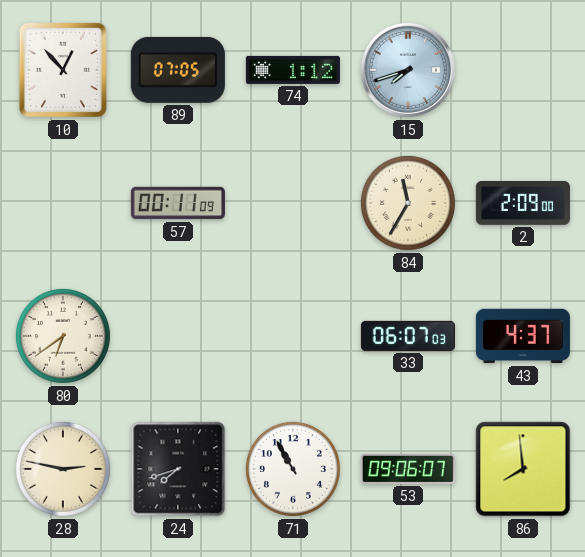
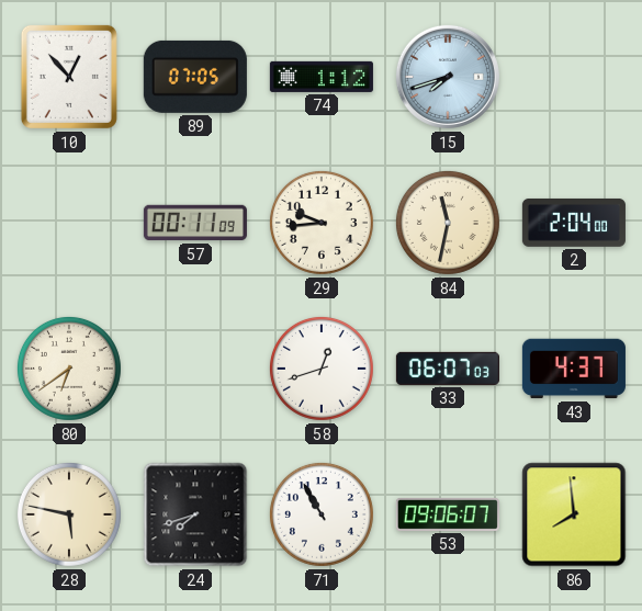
29: none -> 9:44
84: 11:35 -> 11:32
2: 2:09 -> 2:04
58: none -> 12:42
28: 2:47 -> 5:47
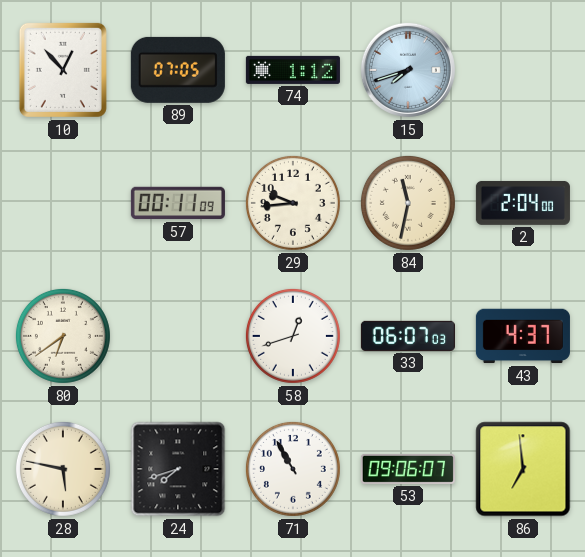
86: 7:59 -> 6:59
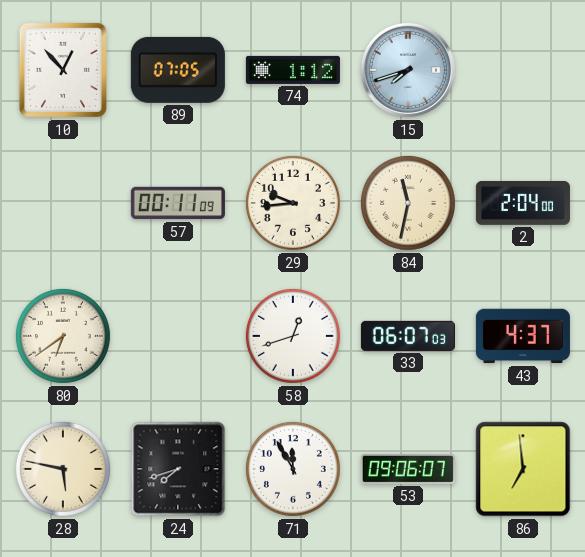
71: 10:55 -> 11:55
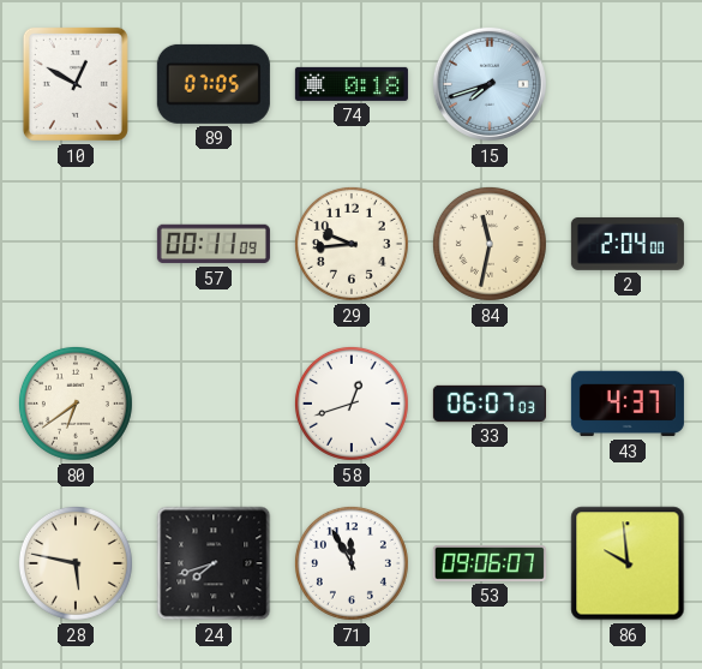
10: 12:53 -> 12:50
74: 1:12 -> 0:18
86: 6:59 -> 9:59
